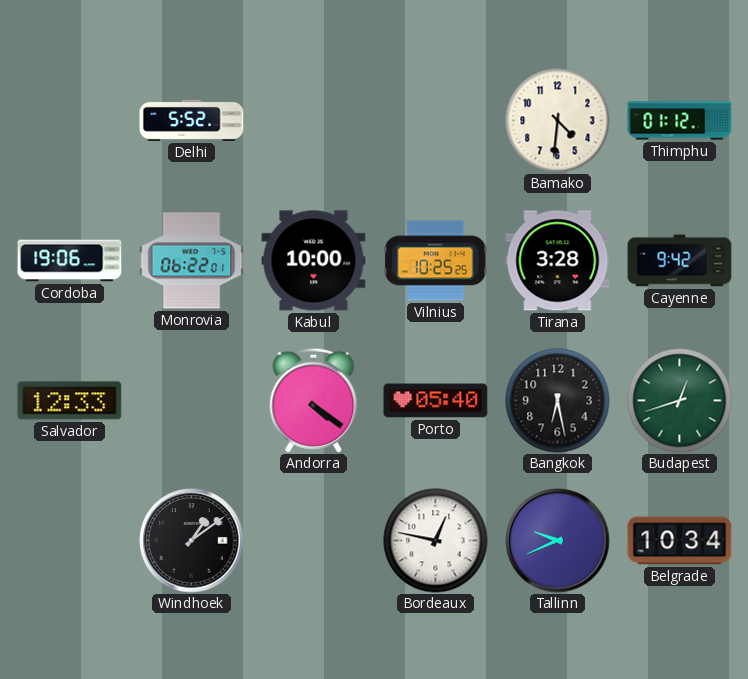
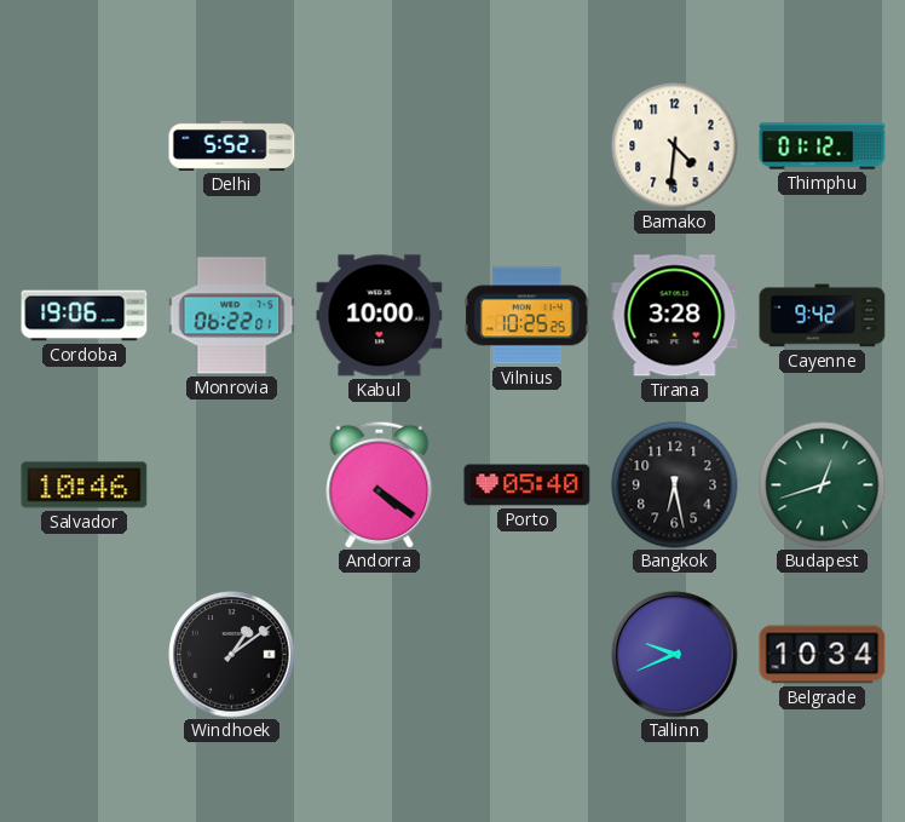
Salvador: 12:33 -> 10:46
Bordeaux: 12:47 -> none
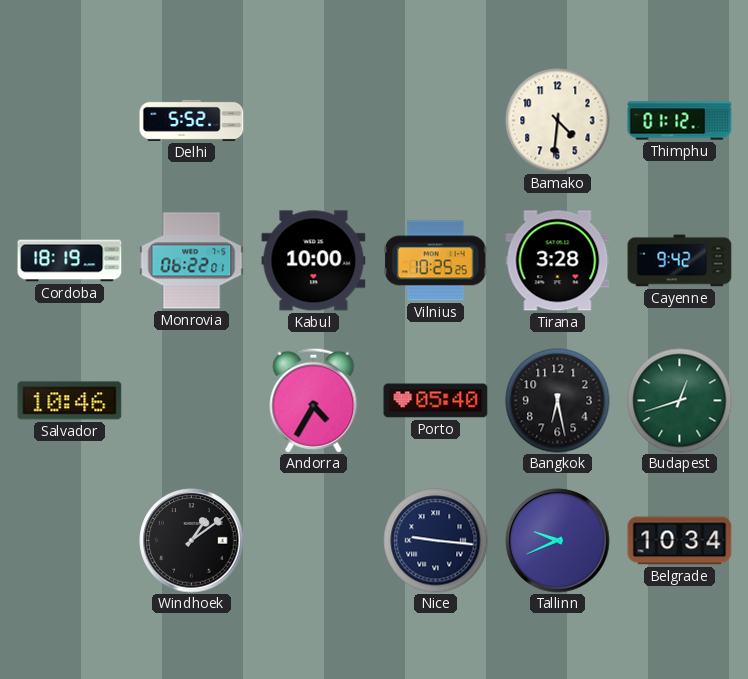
Cordoba: 19:06 -> 18:19
Andorra: 4:21 -> 4:35
Nice: none -> 9:16
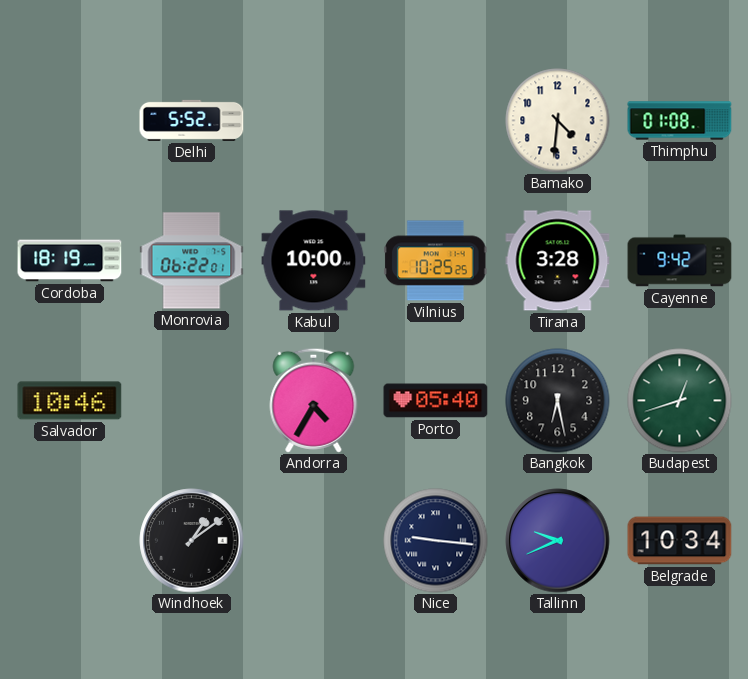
Thimphu: 01:12 -> 01:08
